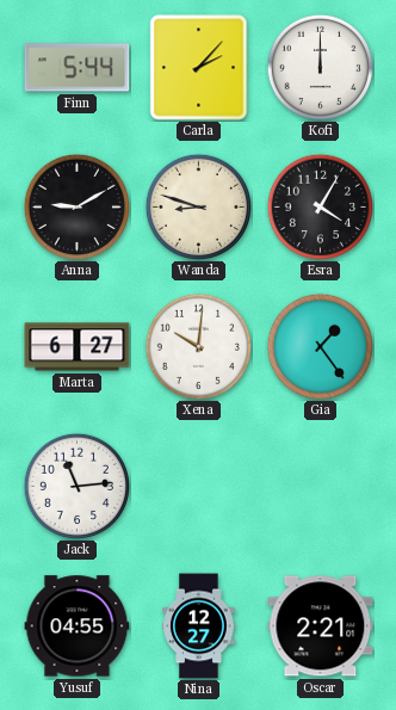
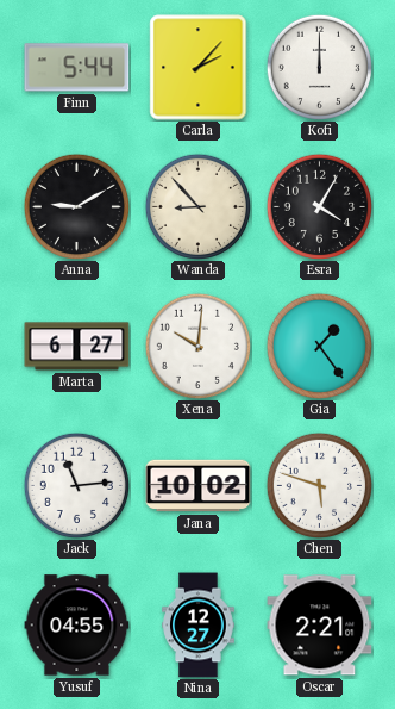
Wanda: 8:48 -> 8:53
Jana: none -> 10:02
Chen: none -> 5:48
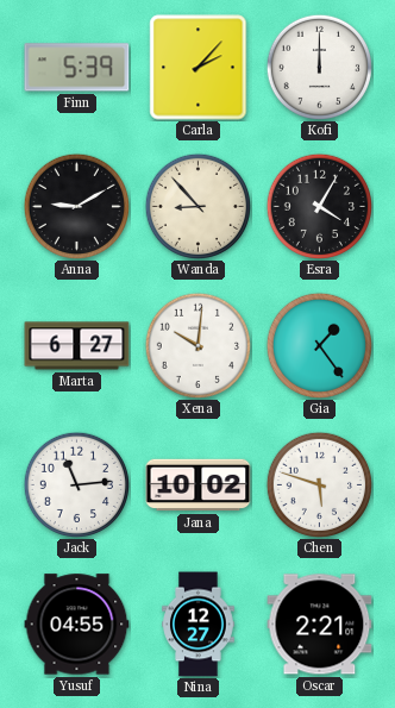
Finn: 5:44 -> 5:39
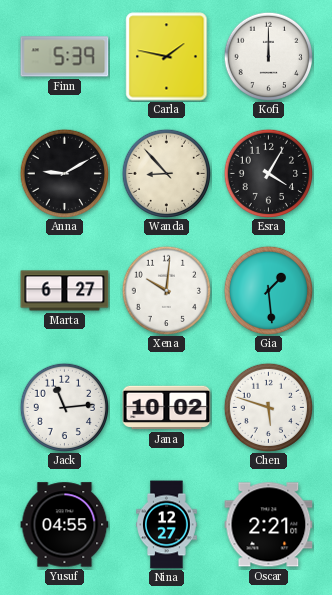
Carla: 2:07 -> 1:47
Gia: 1:24 -> 1:29
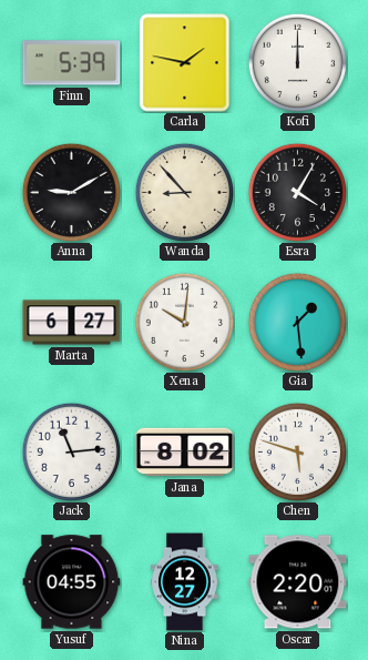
Jana: 10:02 -> 8:02
Oscar: 2:21 -> 2:20
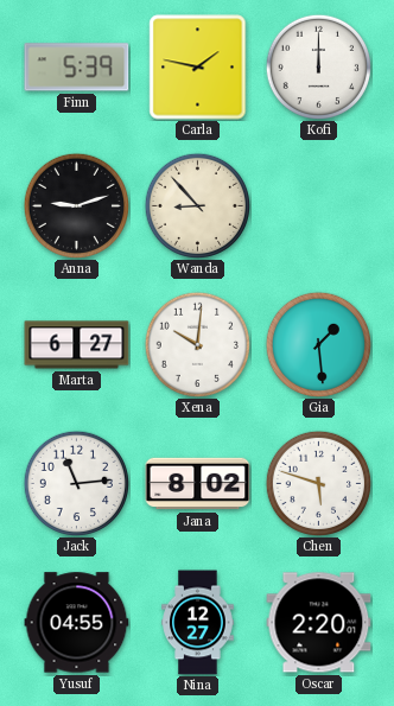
Anna: 9:10 -> 9:12
Esra: 4:05 -> none
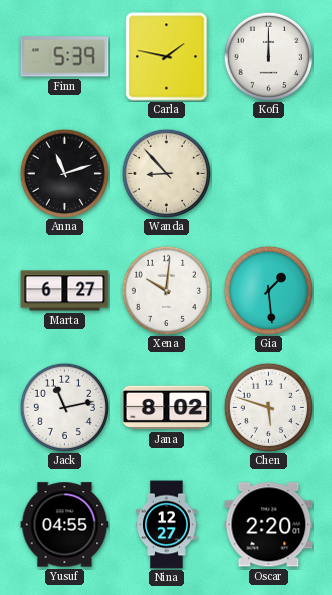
Anna: 9:12 -> 11:12
Jack: 11:14 -> 11:13
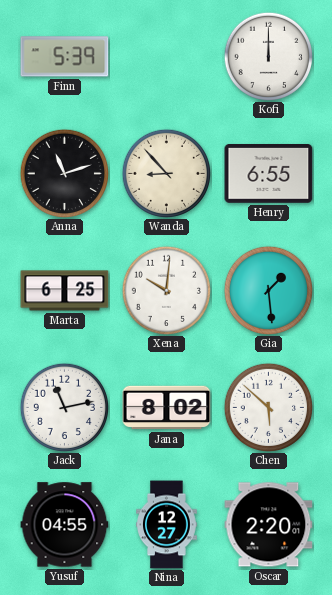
Carla: 1:47 -> none
Henry: none -> 6:55
Marta: 6:27 -> 6:25
Chen: 5:48 -> 5:52
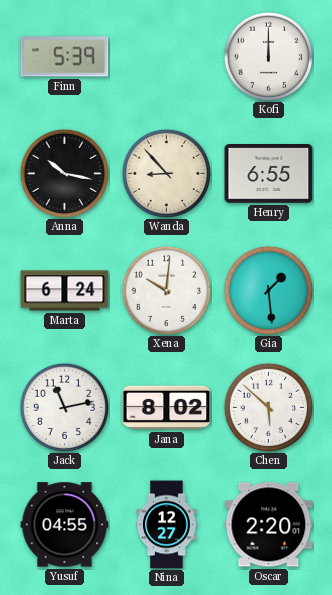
Anna: 11:12 -> 10:17
Marta: 6:25 -> 6:24
